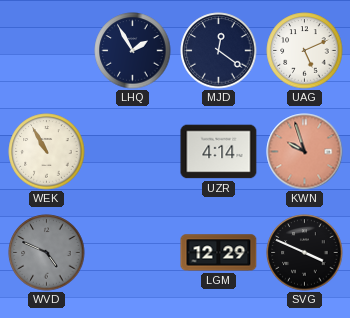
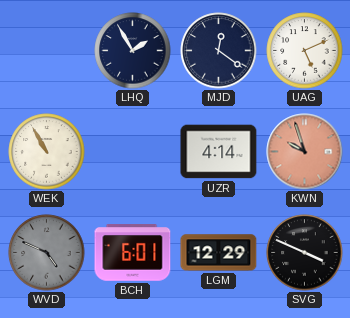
BCH: none -> 6:01
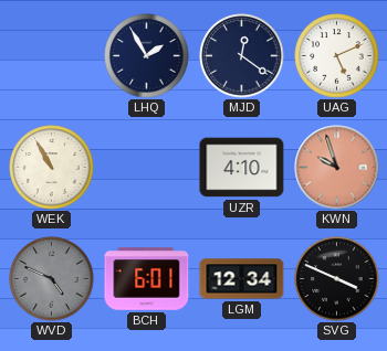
UZR: 4:14 -> 4:10
LGM: 12:29 -> 12:34
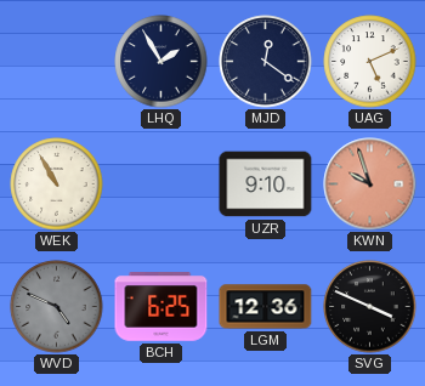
UZR: 4:10 -> 9:10
BCH: 6:01 -> 6:25
LGM: 12:34 -> 12:36
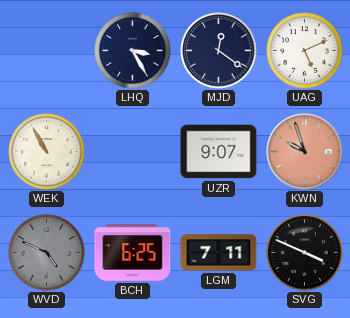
LHQ: 1:55 -> 3:25
UZR: 9:10 -> 9:07
LGM: 12:36 -> 7:11
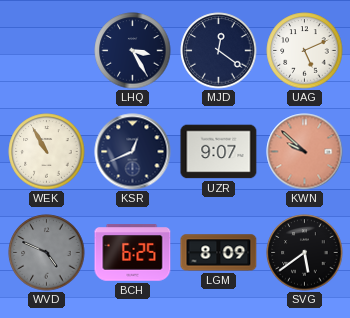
KSR: none -> 12:41
KWN: 9:57 -> 9:52
LGM: 7:11 -> 8:09
SVG: 3:49 -> 5:39
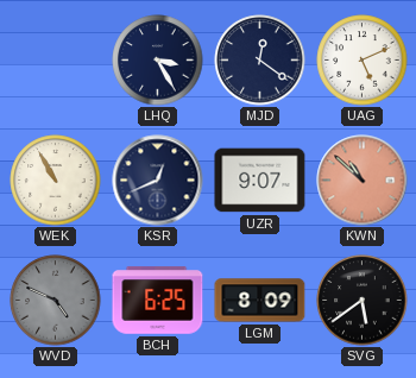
KWN: 9:52 -> 10:52
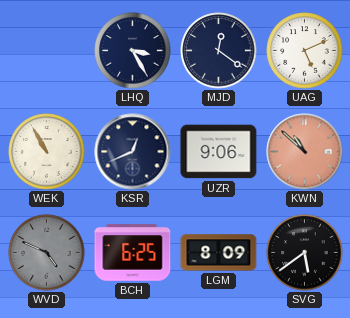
UZR: 9:07 -> 9:06
